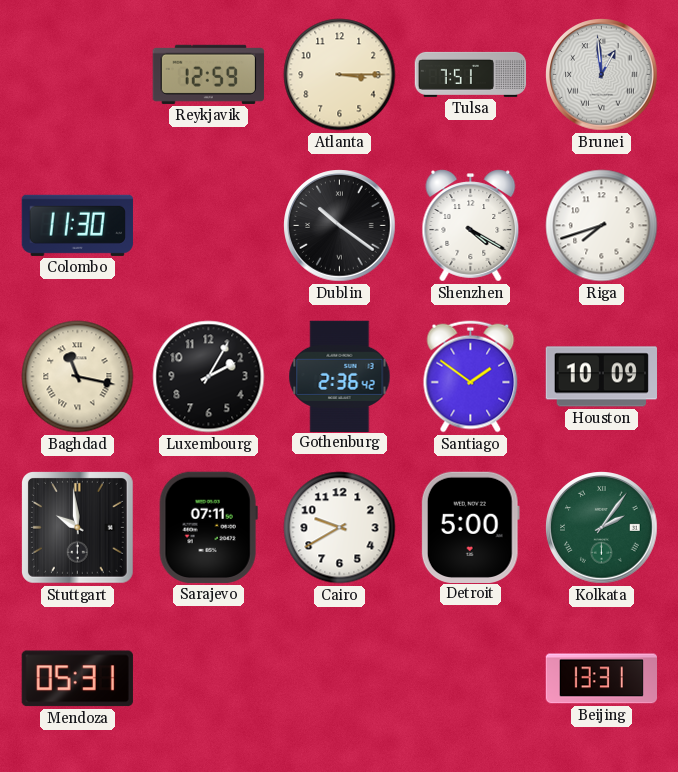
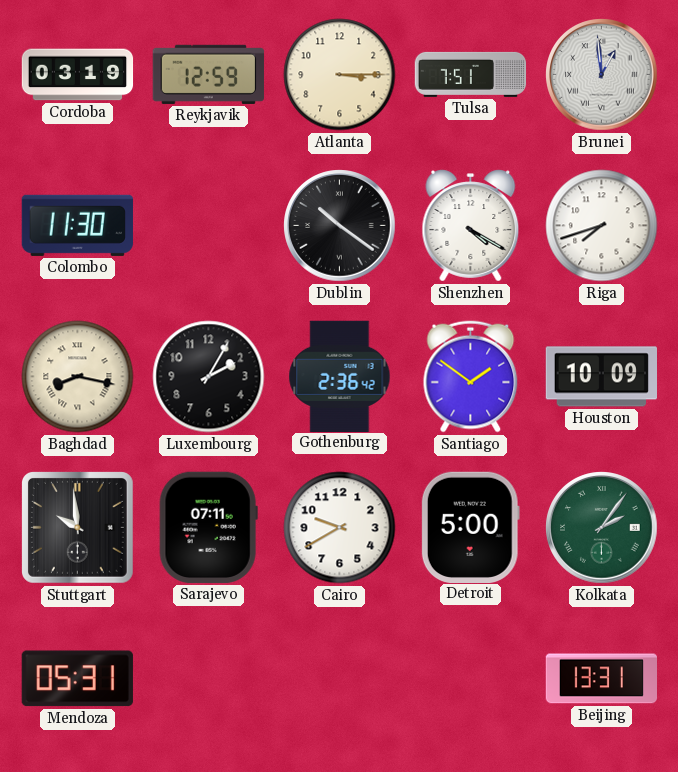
Cordoba: none -> 03:19
Baghdad: 11:17 -> 8:17
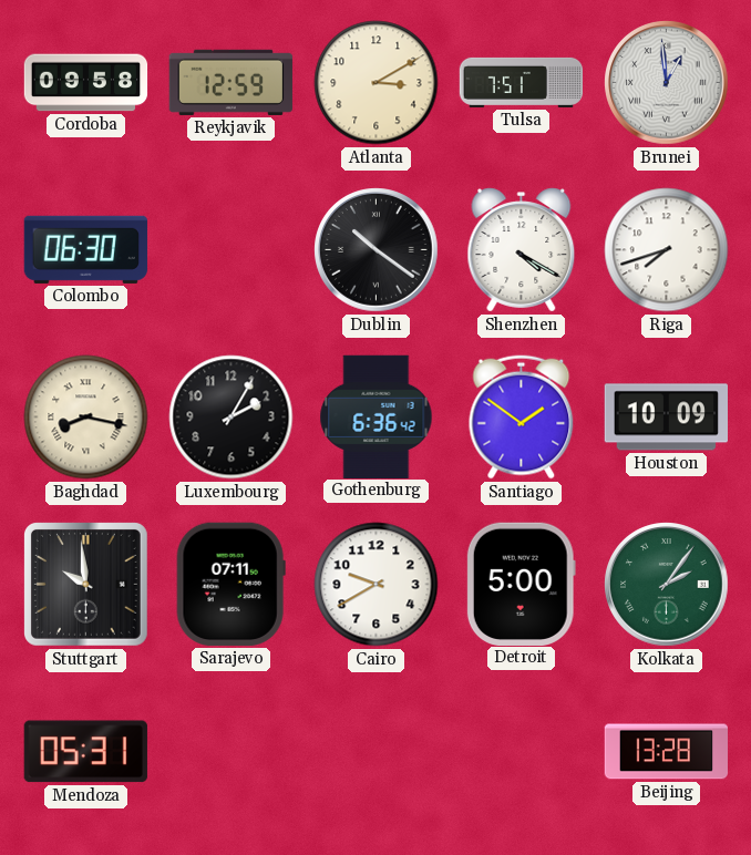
Cordoba: 03:19 -> 09:58
Atlanta: 3:15 -> 3:10
Colombo: 11:30 -> 06:30
Gothenburg: 2:36 -> 6:36
Beijing: 13:31 -> 13:28
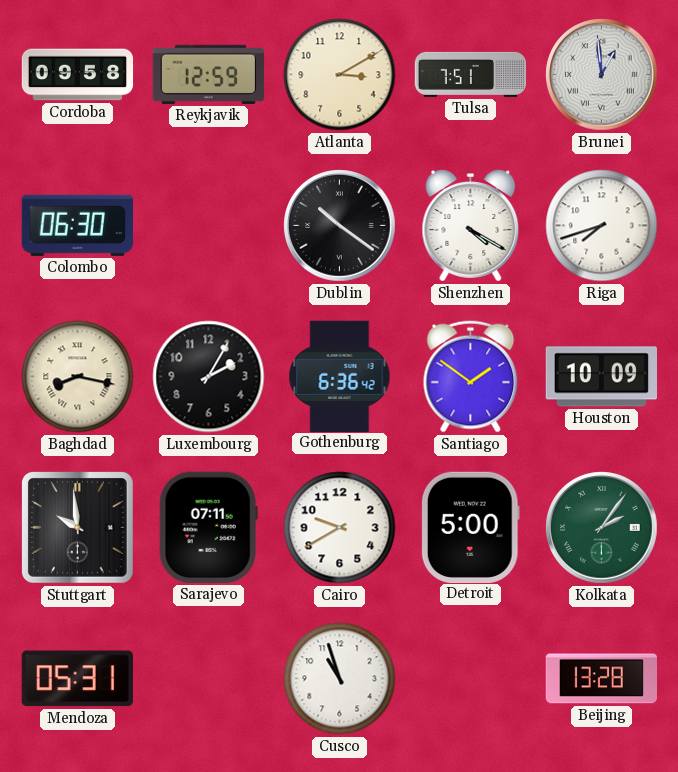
Cusco: none -> 10:57
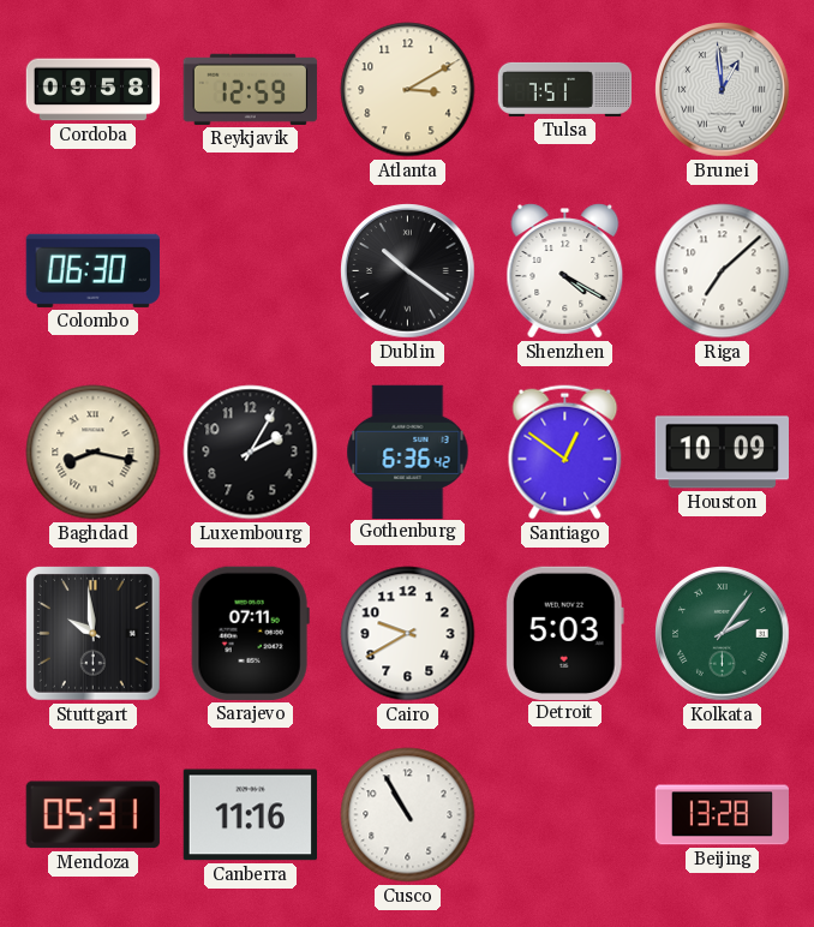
Riga: 7:42 -> 7:08
Santiago: 1:51 -> 12:51
Detroit: 5:00 -> 5:03
Canberra: none -> 11:16
Cusco: 10:57 -> 10:55
